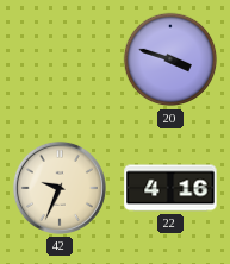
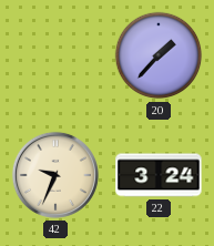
20: 3:48 -> 1:37
22: 4:16 -> 3:24
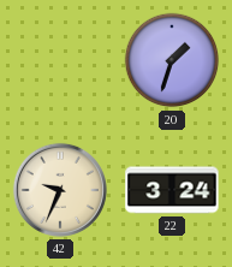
20: 1:37 -> 1:33
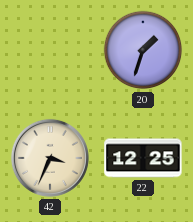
42: 9:34 -> 3:34
22: 3:24 -> 12:25
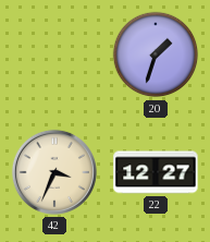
22: 12:25 -> 12:27
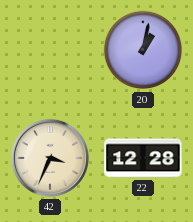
20: 1:33 -> 1:02
22: 12:27 -> 12:28
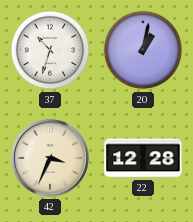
37: none -> 10:33
